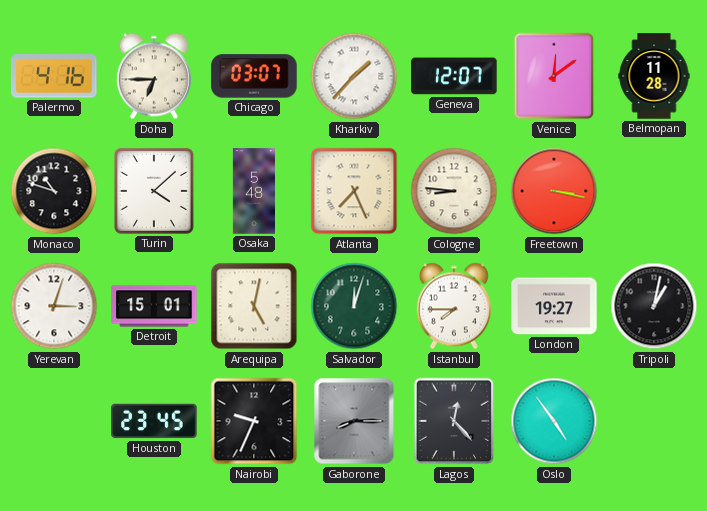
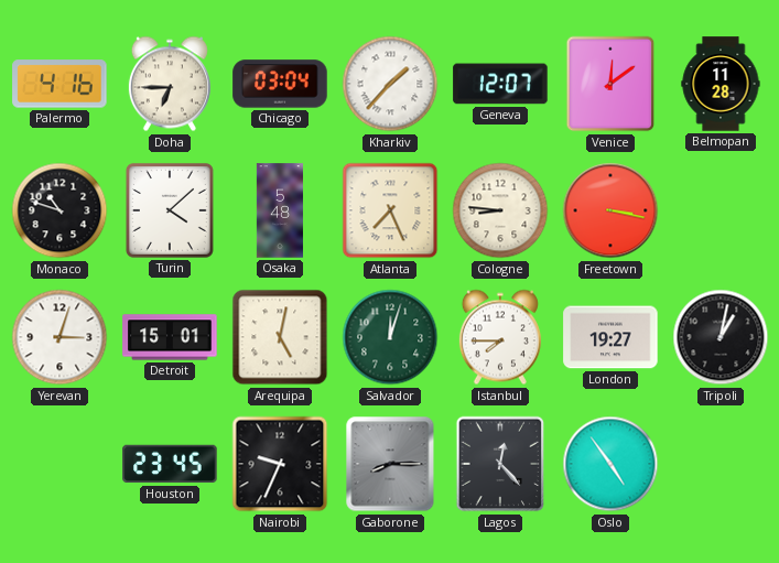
Chicago: 03:07 -> 03:04
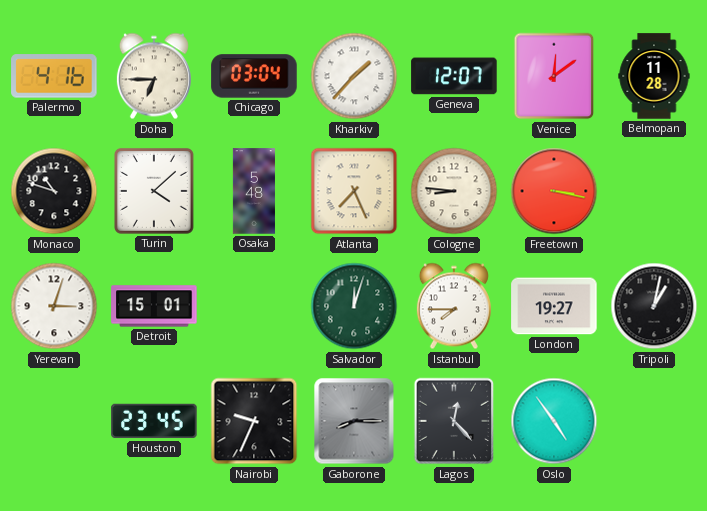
Arequipa: 5:02 -> none
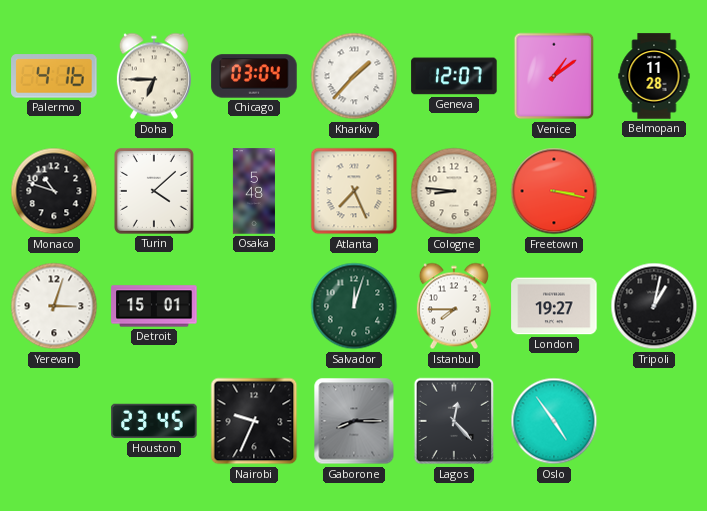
Venice: 12:09 -> 1:09
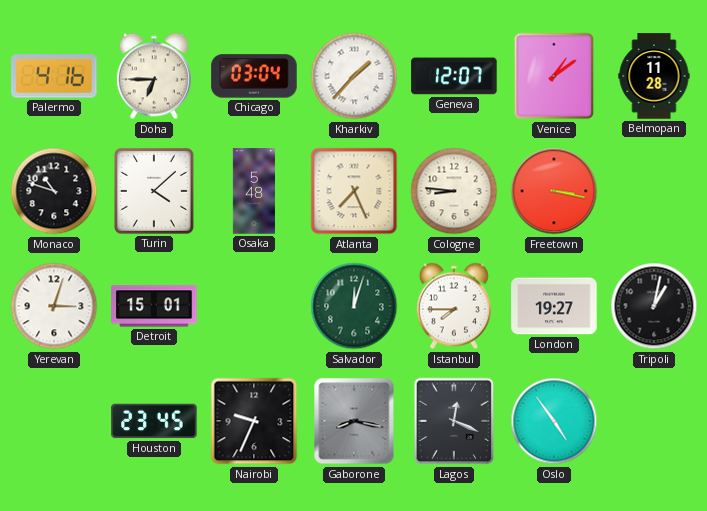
Gaborone: 8:15 -> 8:17
Lagos: 12:23 -> 12:19
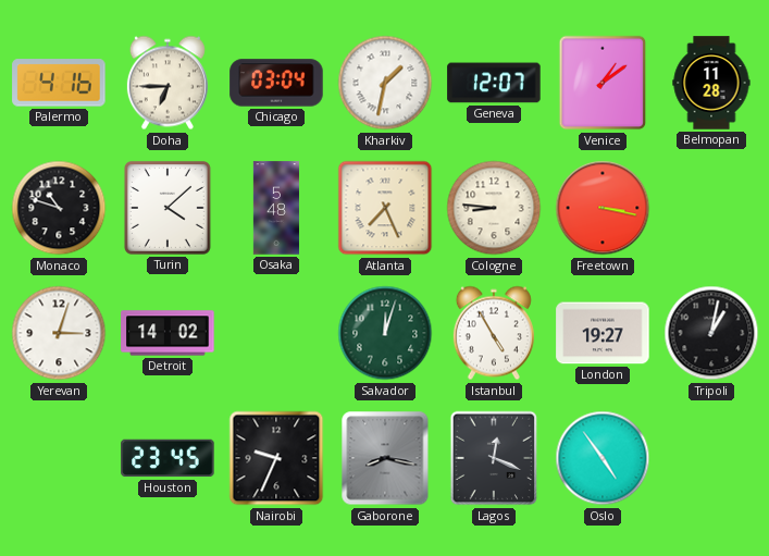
Kharkiv: 1:37 -> 1:32
Detroit: 15:01 -> 14:02
Istanbul: 7:45 -> 4:55
